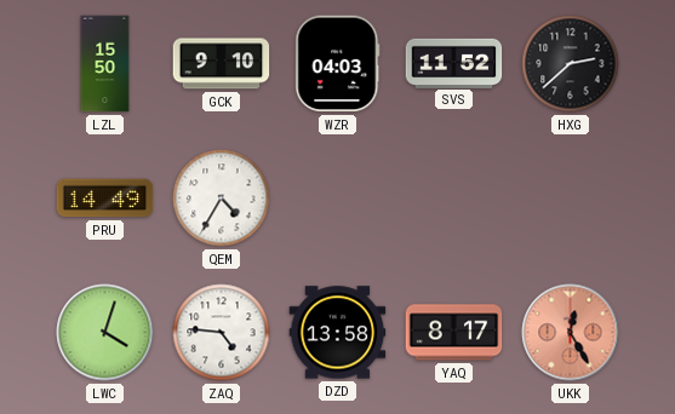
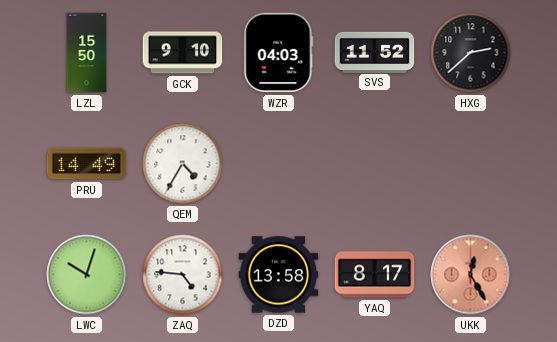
LWC: 4:03 -> 10:03
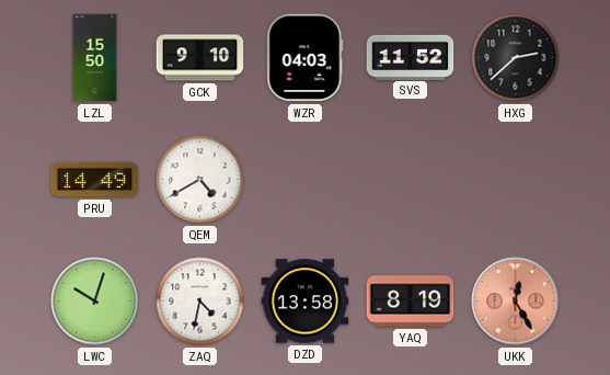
QEM: 4:35 -> 4:40
ZAQ: 4:46 -> 4:32
YAQ: 8:17 -> 8:19
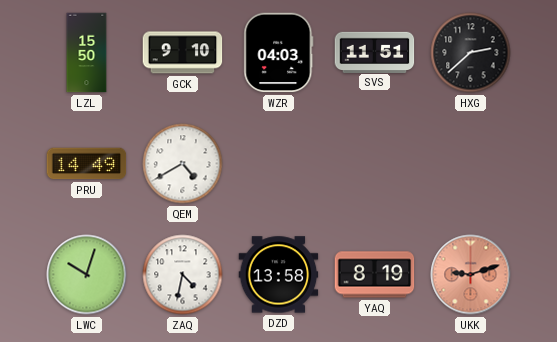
SVS: 11:52 -> 11:51
UKK: 12:25 -> 9:12
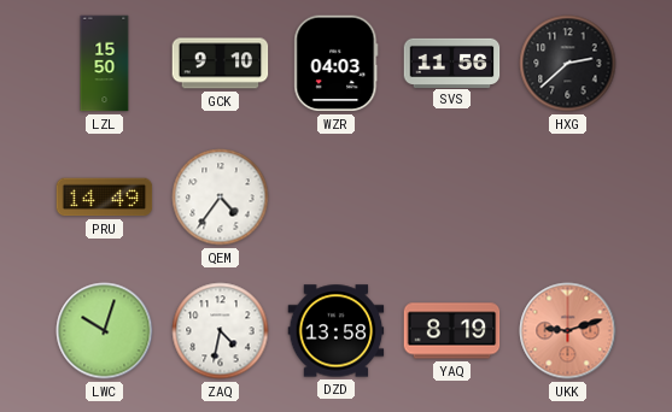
SVS: 11:51 -> 11:56
QEM: 4:40 -> 4:36
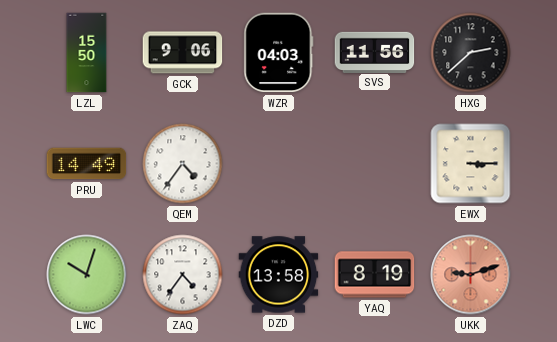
GCK: 9:10 -> 9:06
EWX: none -> 3:15
ZAQ: 4:32 -> 4:36
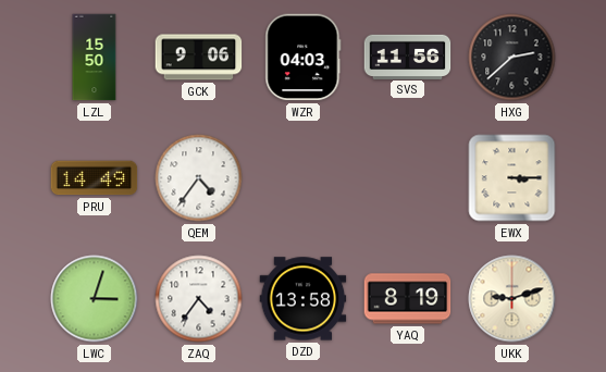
LWC: 10:03 -> 3:03
UKK dial: salmon -> cream
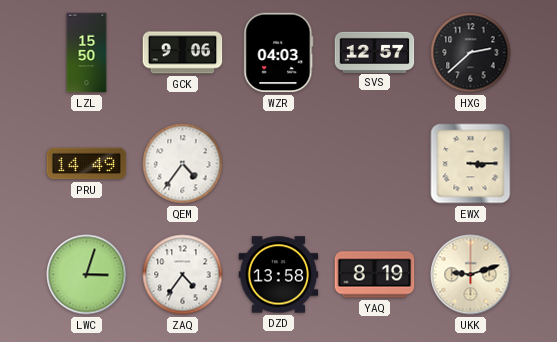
SVS: 11:56 -> 12:57
